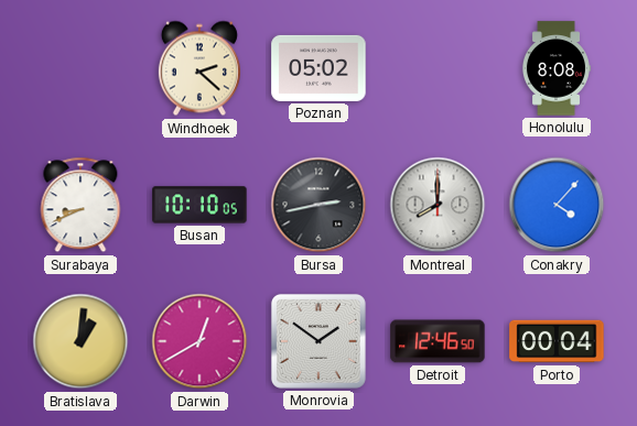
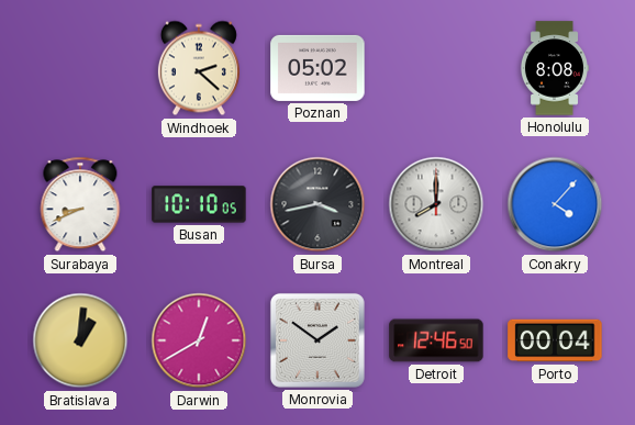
Bursa: 2:43 -> 3:43
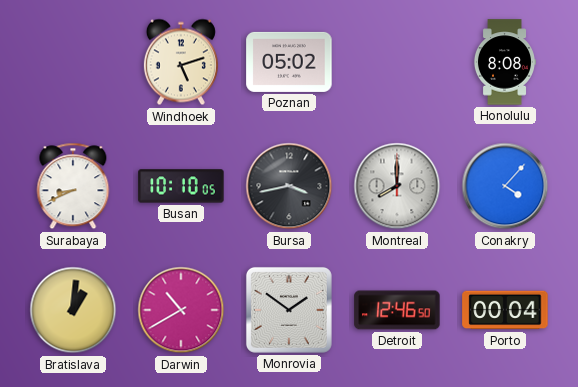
Windhoek: 2:22 -> 5:12
Darwin: 12:40 -> 10:40
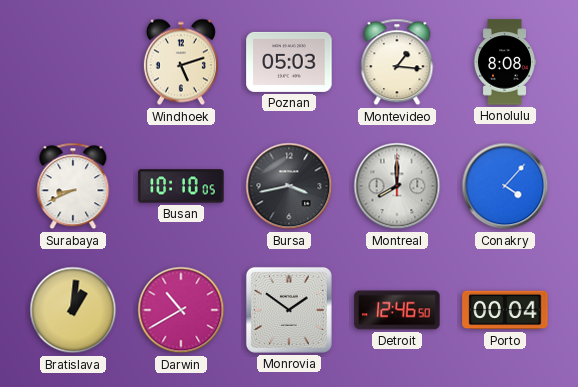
Poznan: 05:02 -> 05:03
Montevideo: none -> 1:16
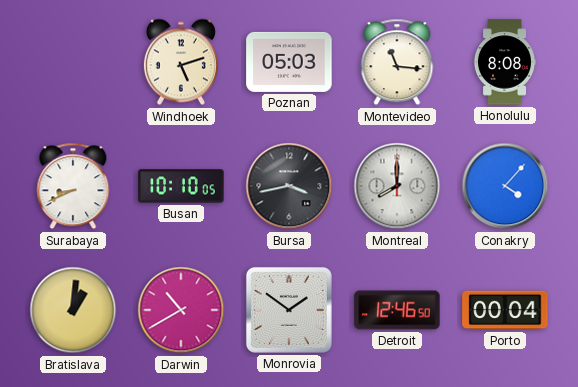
Montevideo: 1:16 -> 11:16
